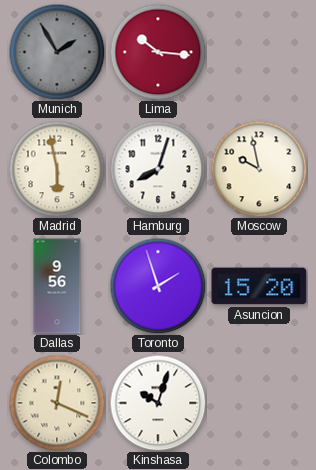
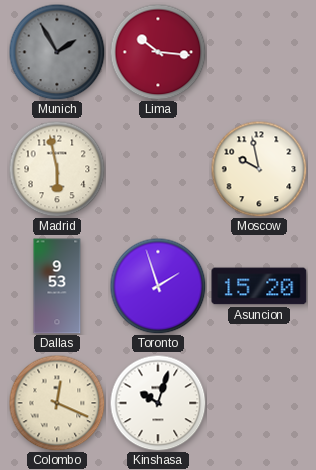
Hamburg: 8:03 -> none
Dallas: 9:56 -> 9:53
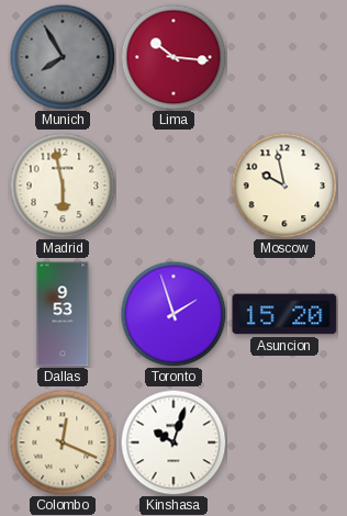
Munich: 1:55 -> 7:55
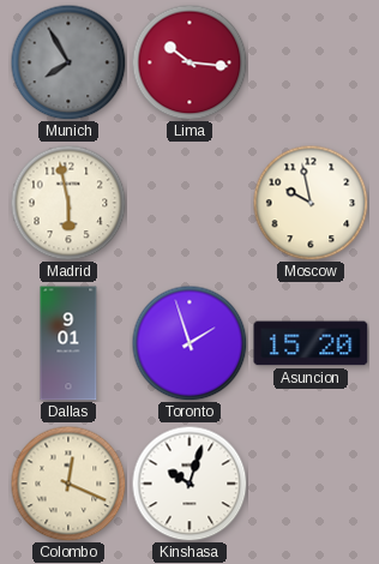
Dallas: 9:53 -> 9:01
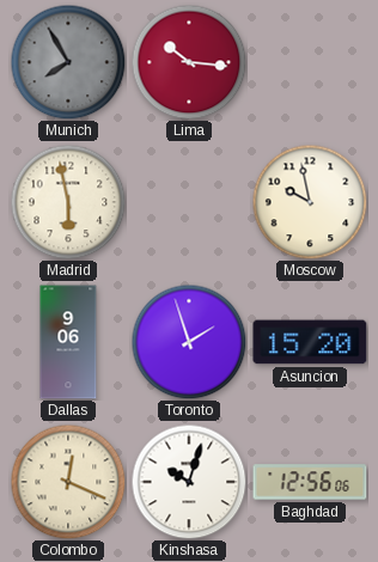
Dallas: 9:01 -> 9:06
Baghdad: none -> 12:56
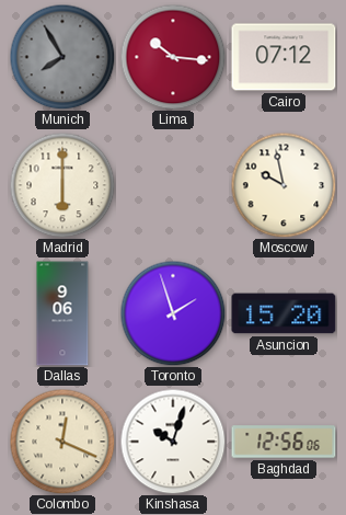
Cairo: none -> 07:12
Madrid: 5:58 -> 6:00
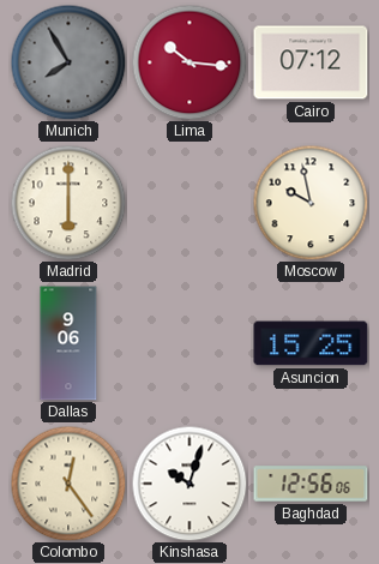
Toronto: 1:57 -> none
Asuncion: 15:20 -> 15:25
Colombo: 12:19 -> 12:24
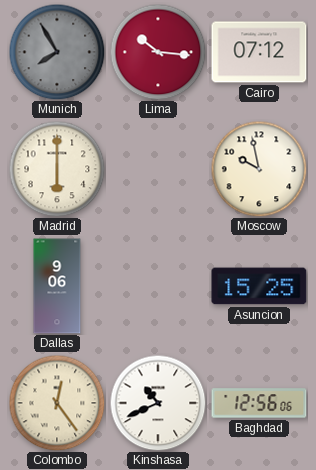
Kinshasa: 10:03 -> 10:41
